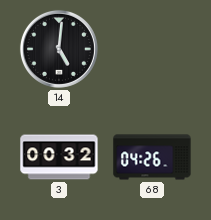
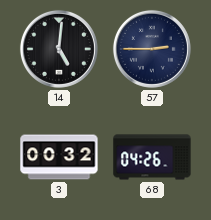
57: none -> 2:45
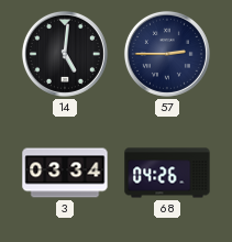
3: 00:32 -> 03:34
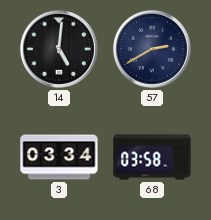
57: 2:45 -> 2:40
68: 04:26 -> 03:58
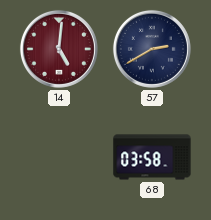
14 dial: black -> burgundy
3: 03:34 -> none
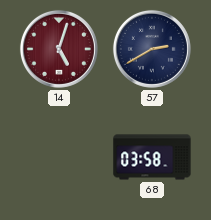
14: 5:01 -> 5:03
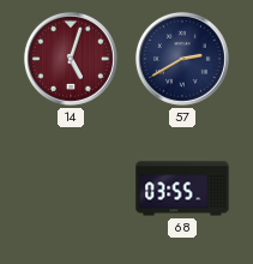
68: 03:58 -> 03:55
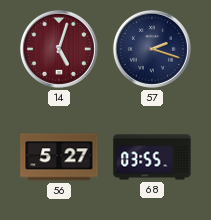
57: 2:40 -> 2:18
56: none -> 5:27
